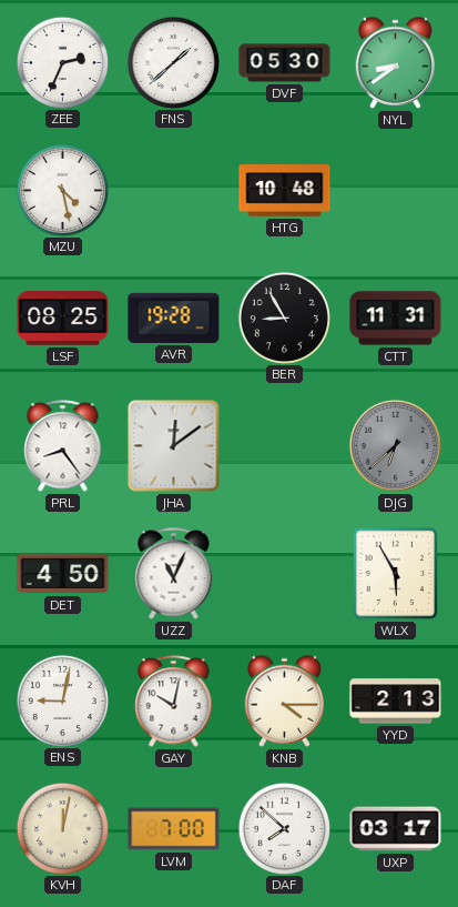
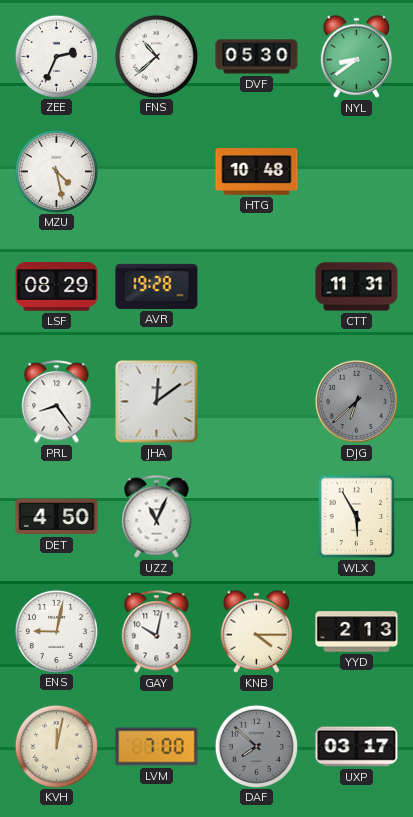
FNS: 1:38 -> 10:38
LSF: 08:25 -> 08:29
BER: 8:55 -> none
DAF dial: white -> grey
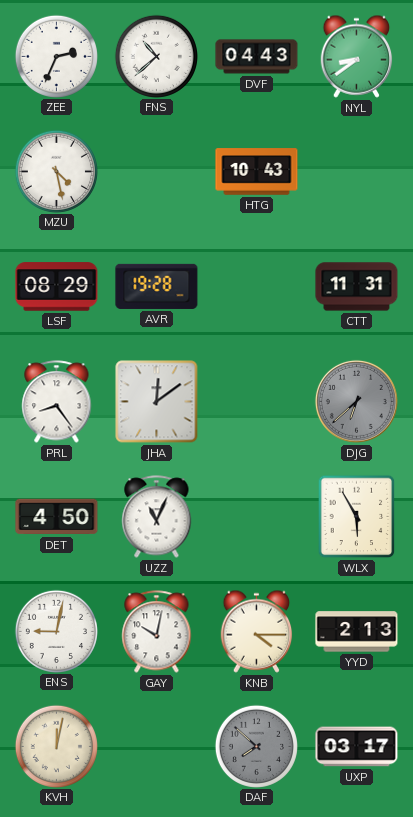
DVF: 05:30 -> 04:43
HTG: 10:48 -> 10:43
LVM: 7:00 -> none
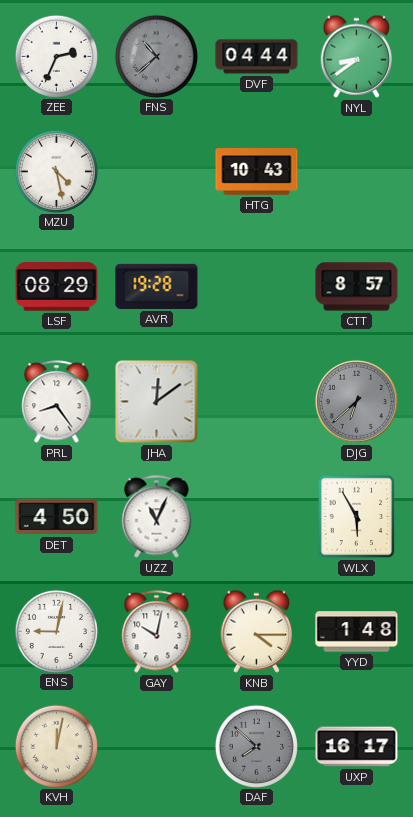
FNS dial: white -> grey
DVF: 04:43 -> 04:44
CTT: 11:31 -> 8:57
YYD: 2:13 -> 1:48
UXP: 03:17 -> 16:17
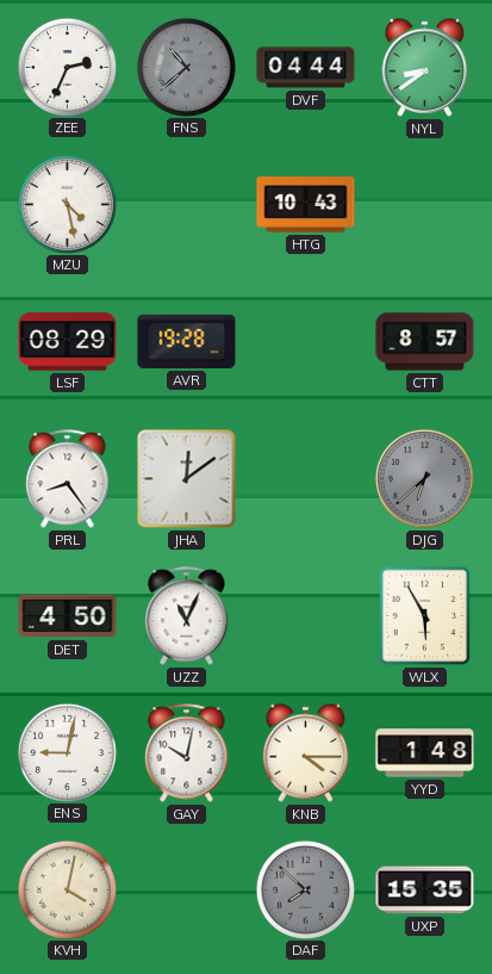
KVH: 12:02 -> 4:02
UXP: 16:17 -> 15:35
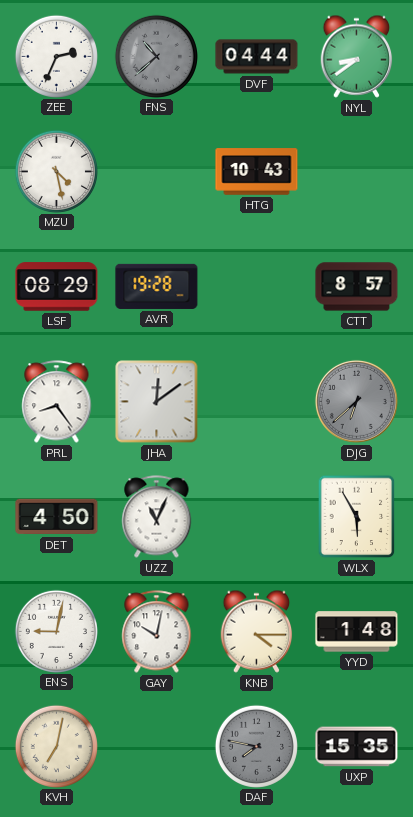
KVH: 4:02 -> 7:02
DAF: 7:52 -> 7:47
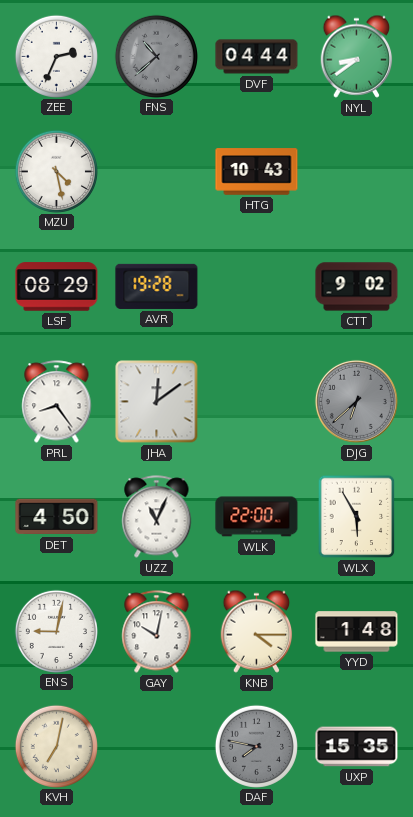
CTT: 8:57 -> 9:02
WLK: none -> 22:00
